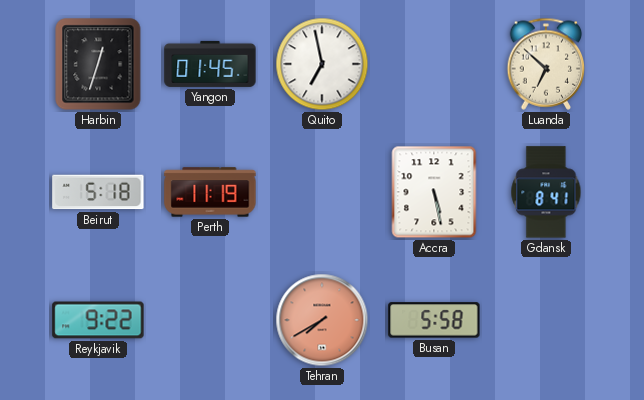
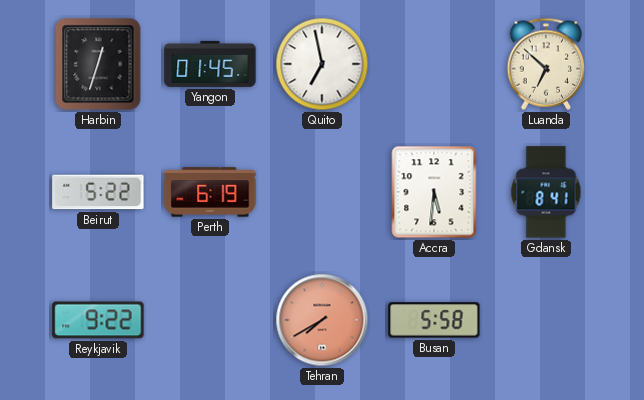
Beirut: 5:18 -> 5:22
Perth: 11:19 -> 6:19
Accra: 5:28 -> 5:31
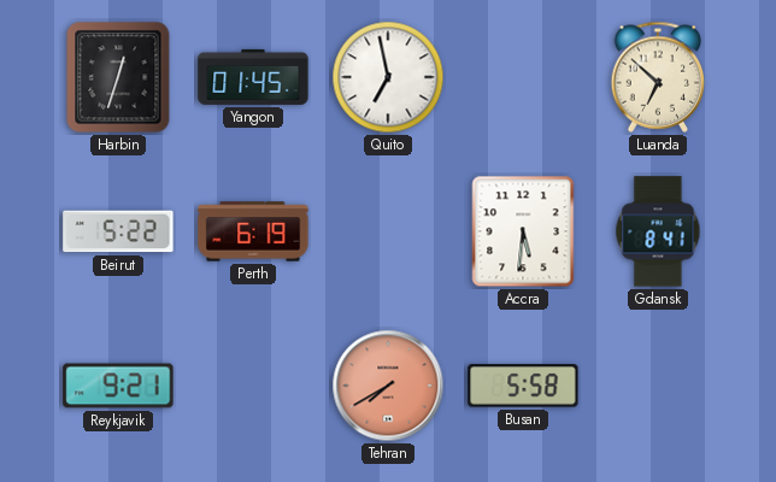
Reykjavik: 9:22 -> 9:21
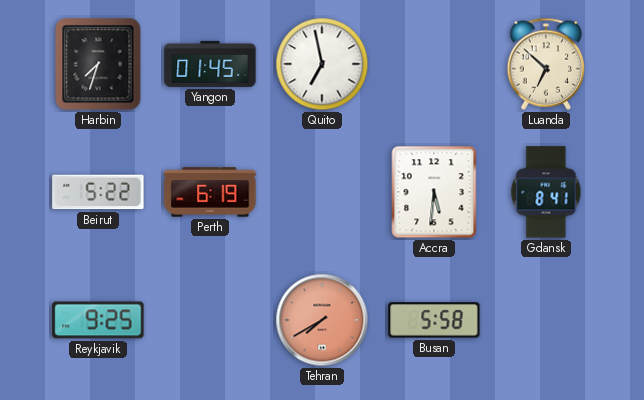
Harbin: 12:33 -> 7:33
Reykjavik: 9:21 -> 9:25
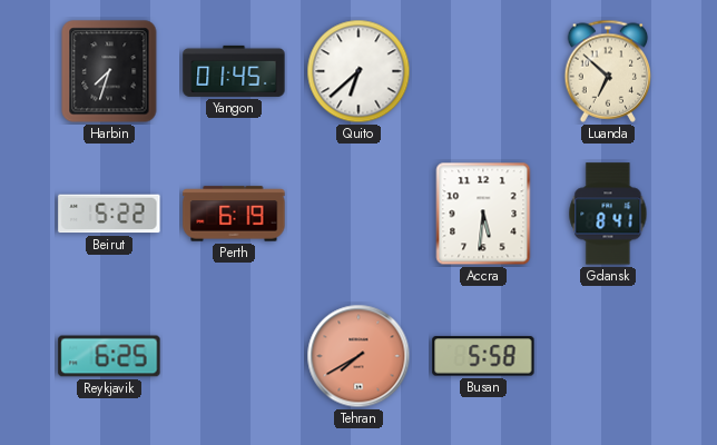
Quito: 6:58 -> 6:38
Reykjavik: 9:25 -> 6:25
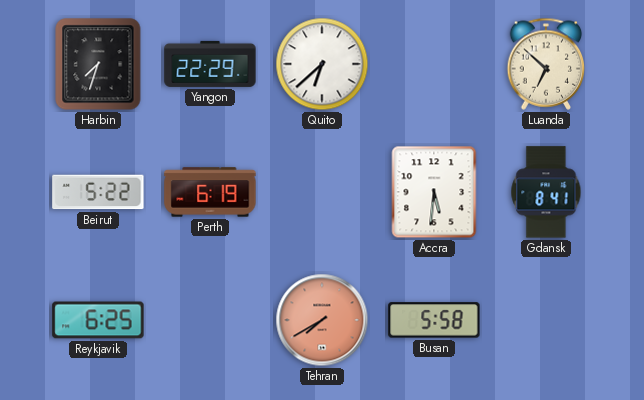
Yangon: 01:45 -> 22:29
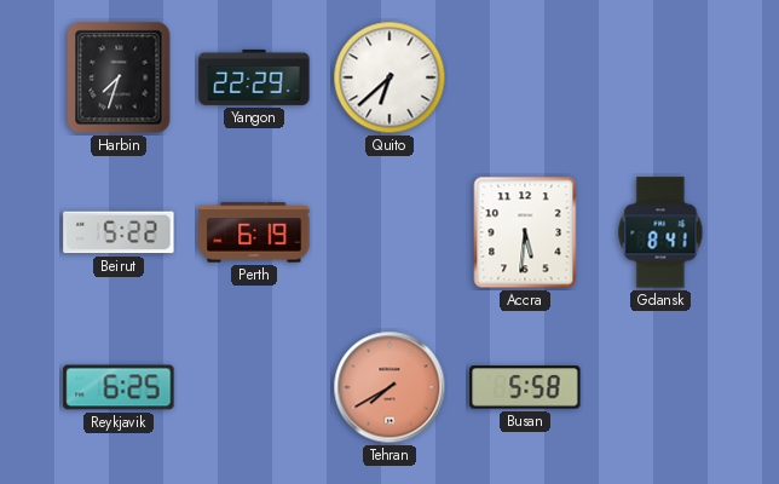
Luanda: 6:52 -> none
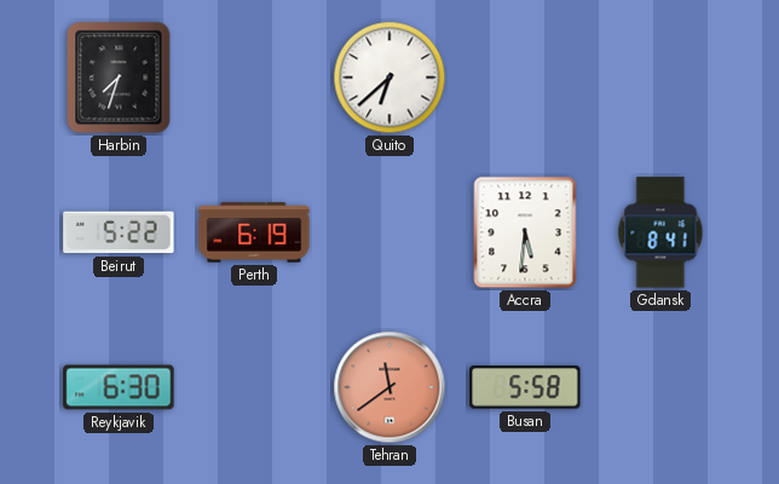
Yangon: 22:29 -> none
Reykjavik: 6:25 -> 6:30
Tehran: 7:40 -> 11:39
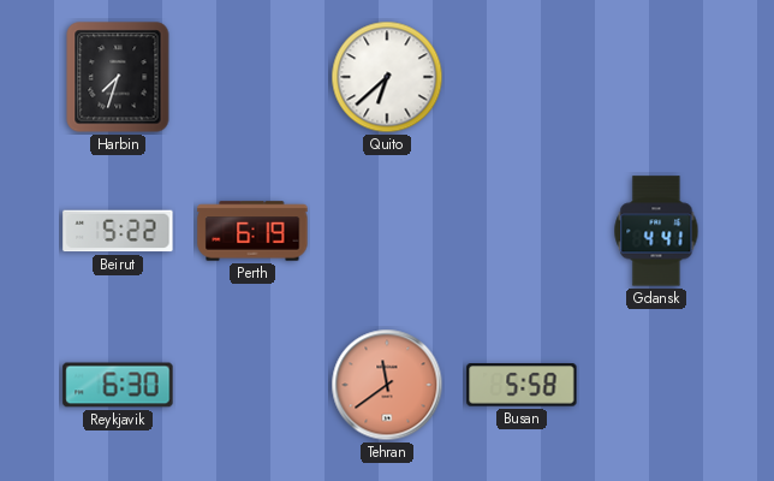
Accra: 5:31 -> none
Gdansk: 8:41 -> 4:41
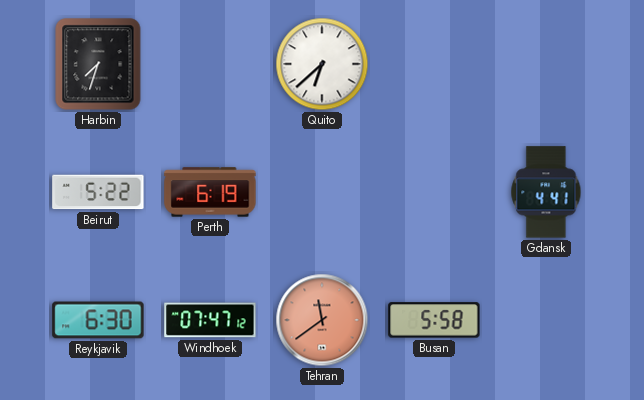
Windhoek: none -> 07:47
